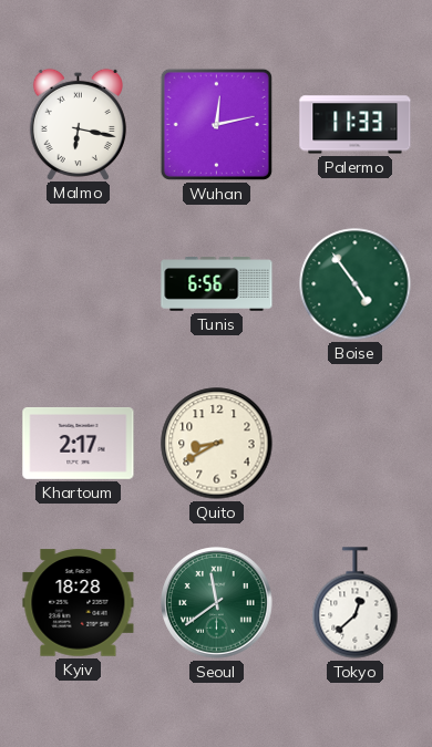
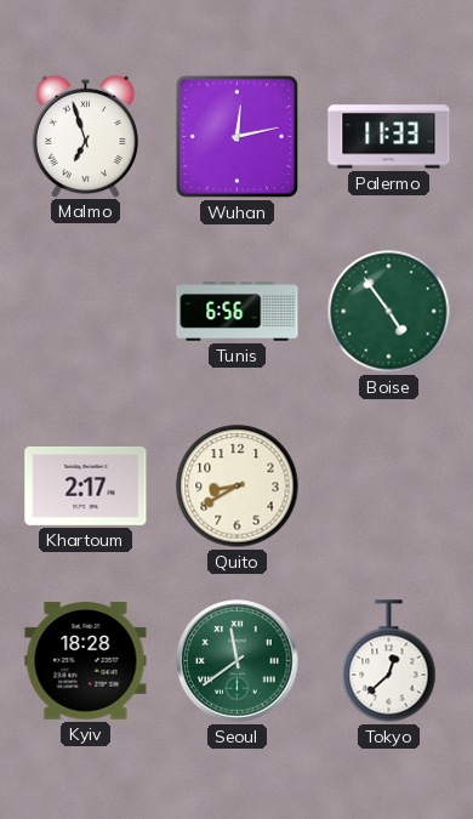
Malmo: 6:17 -> 6:57
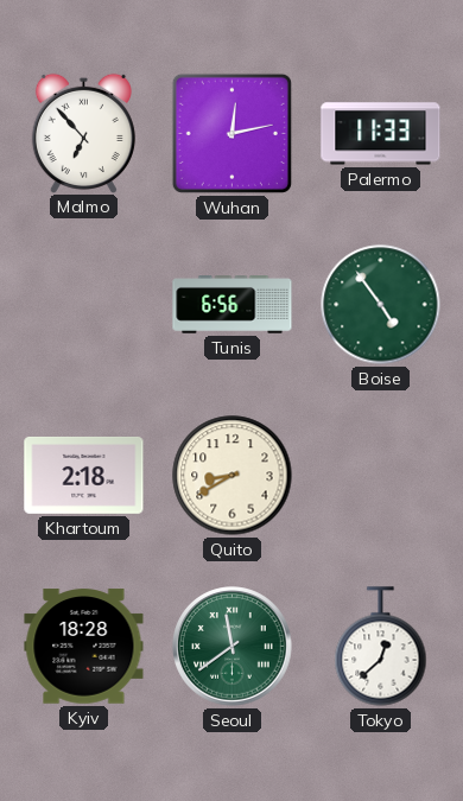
Malmo: 6:57 -> 6:53
Khartoum: 2:17 -> 2:18
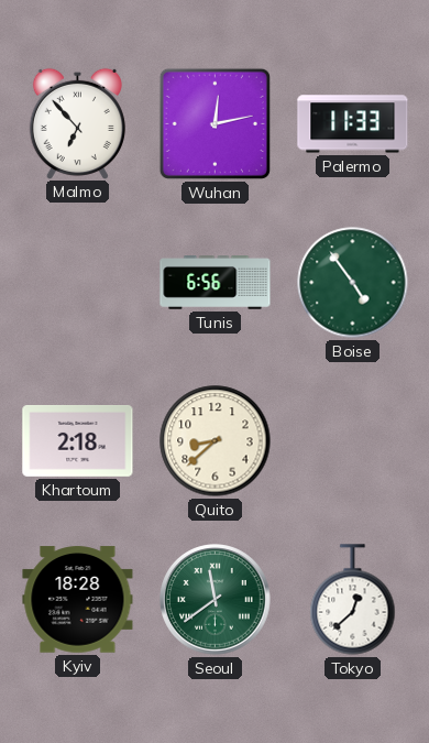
Quito: 8:40 -> 8:38
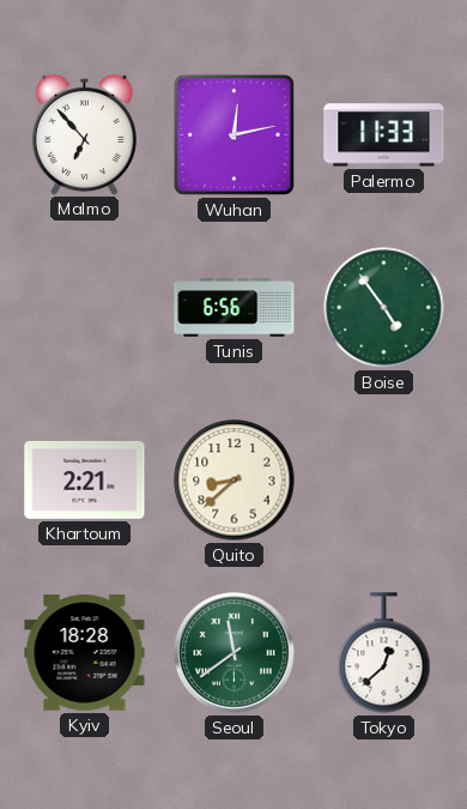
Khartoum: 2:18 -> 2:21
